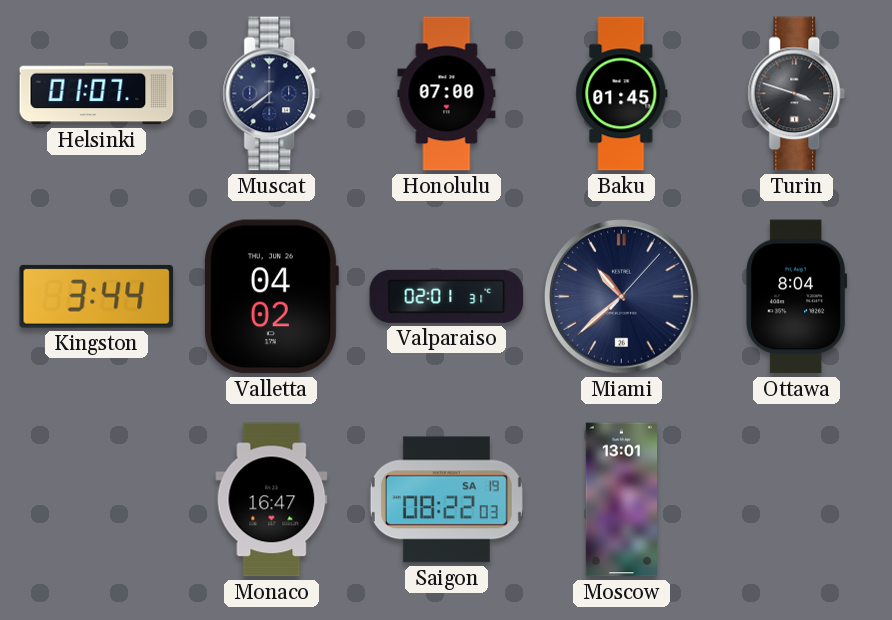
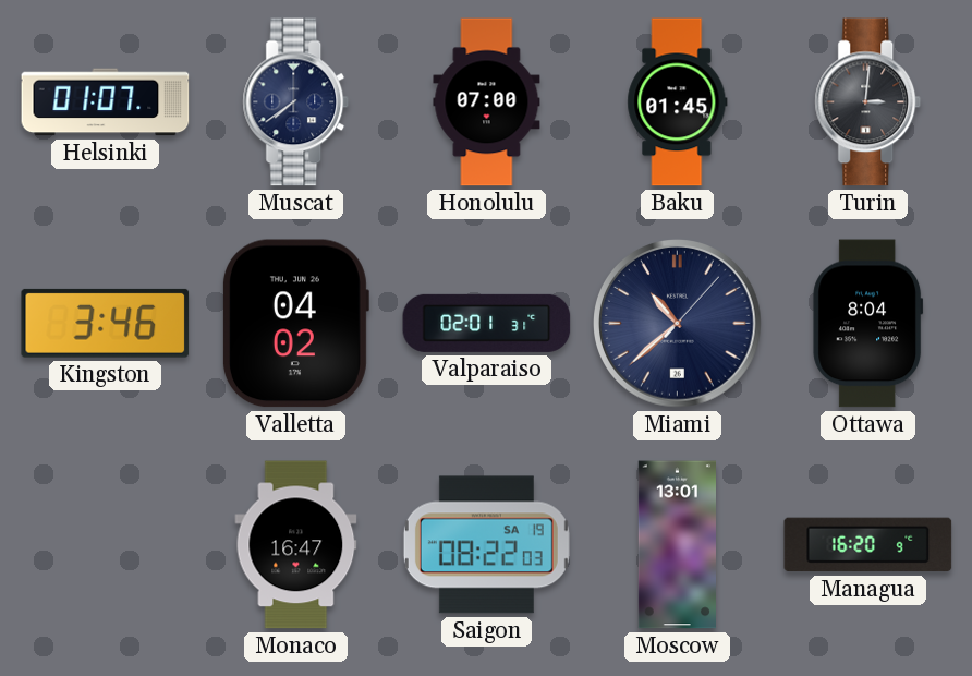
Turin: 3:48 -> 3:01
Kingston: 3:44 -> 3:46
Managua: none -> 16:20
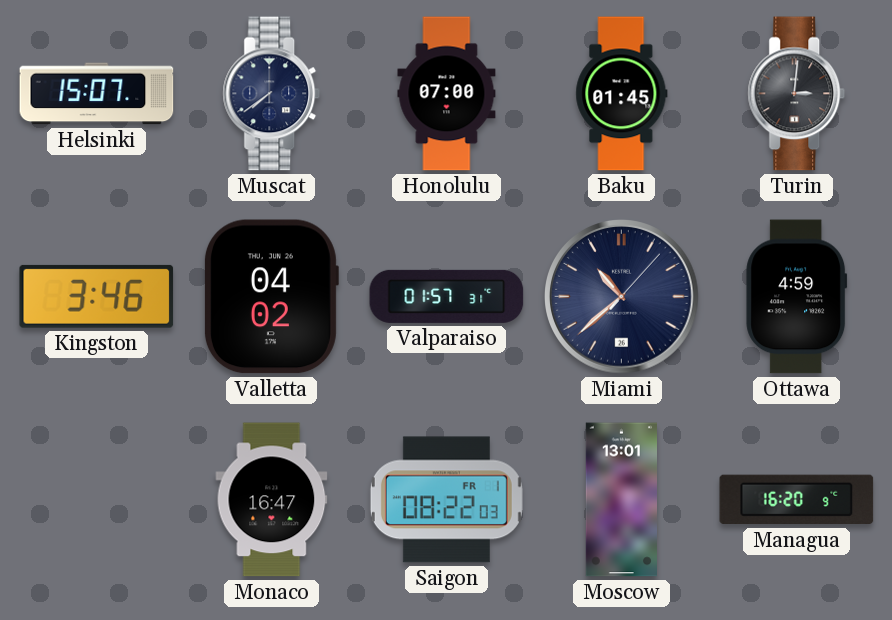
Helsinki: 01:07 -> 15:07
Valparaiso: 02:01 -> 01:57
Ottawa: 8:04 -> 4:59
Saigon date: SA 19 -> FR 1
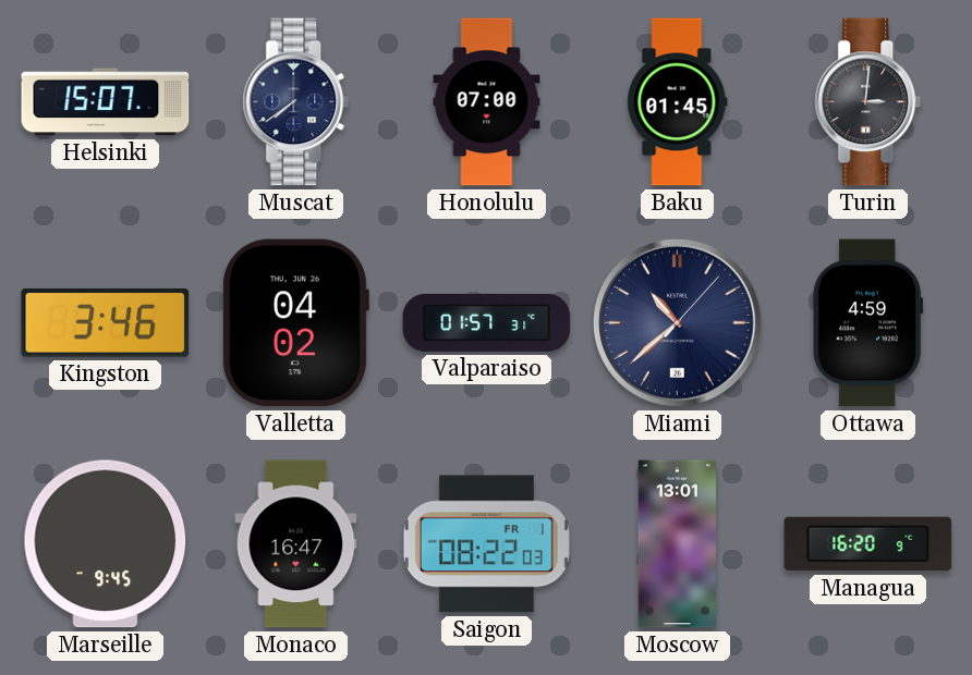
Marseille: none -> 9:45
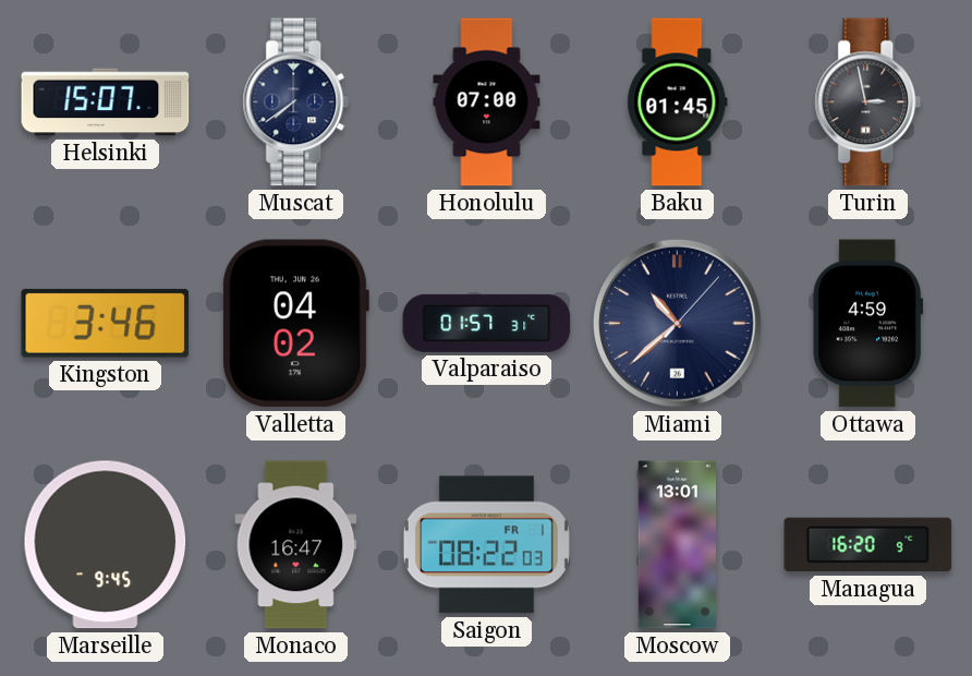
Turin: 3:01 -> 2:58
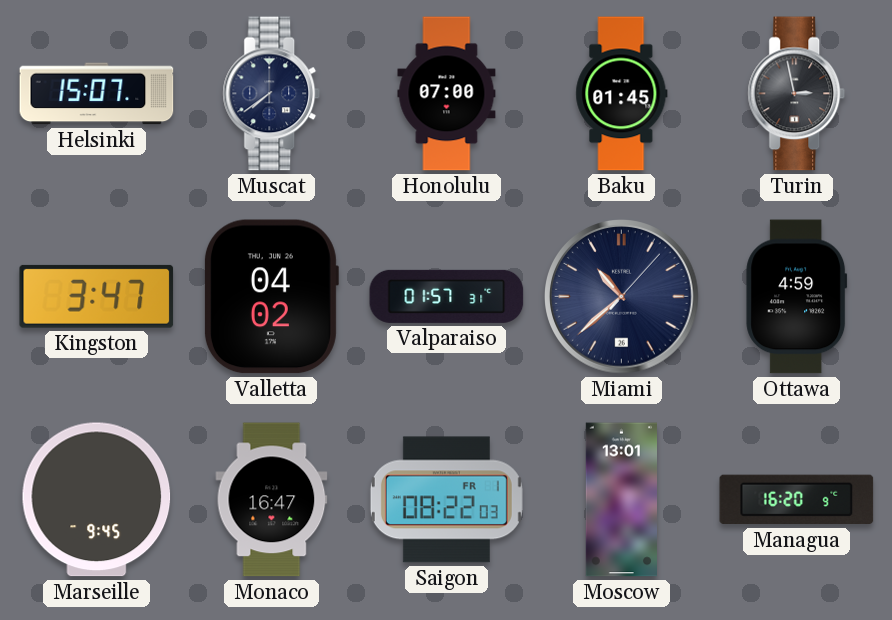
Kingston: 3:46 -> 3:47
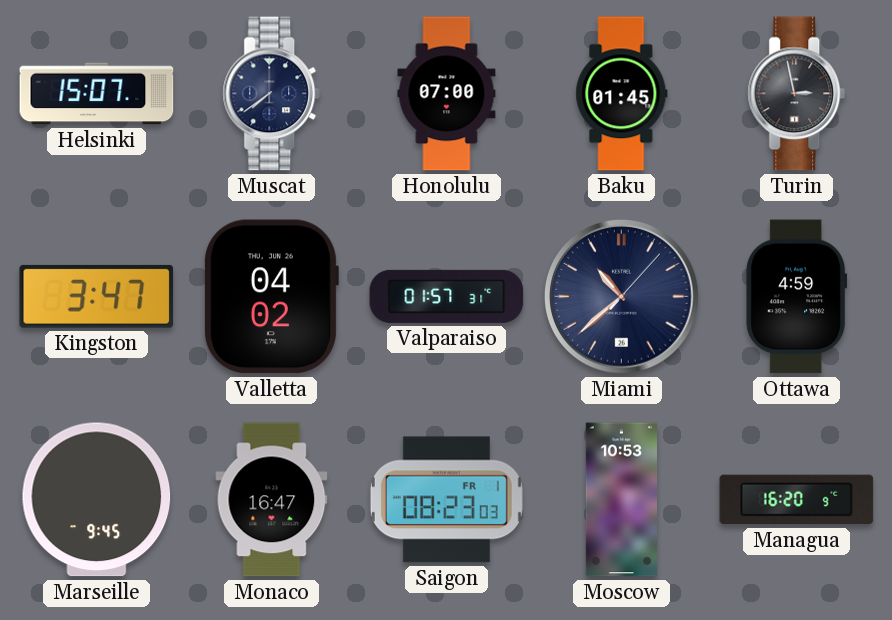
Saigon: 08:22 -> 08:23
Moscow: 13:01 -> 10:53
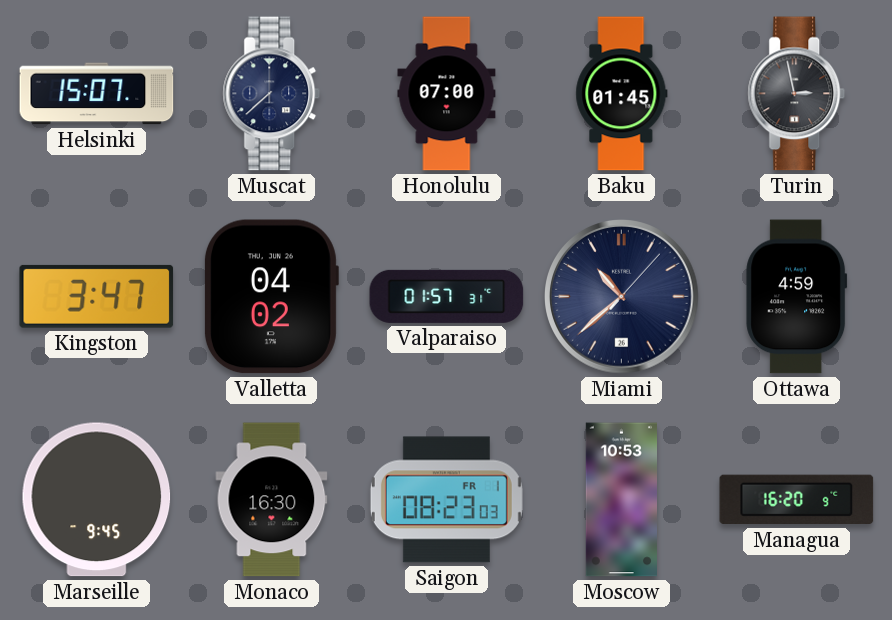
Muscat: 7:39 -> 7:38
Monaco: 16:47 -> 16:30
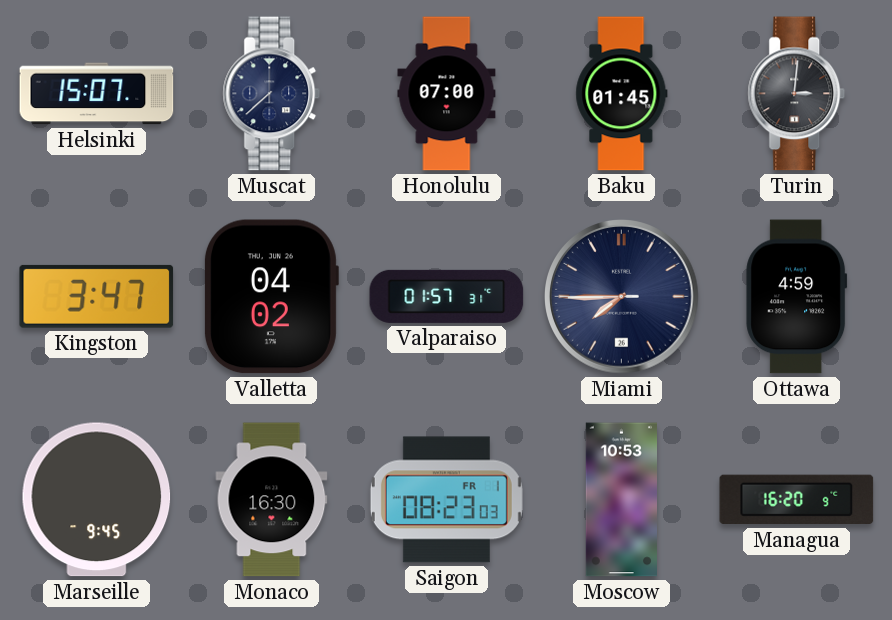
Turin: 2:58 -> 3:01
Miami: 10:38 -> 7:44
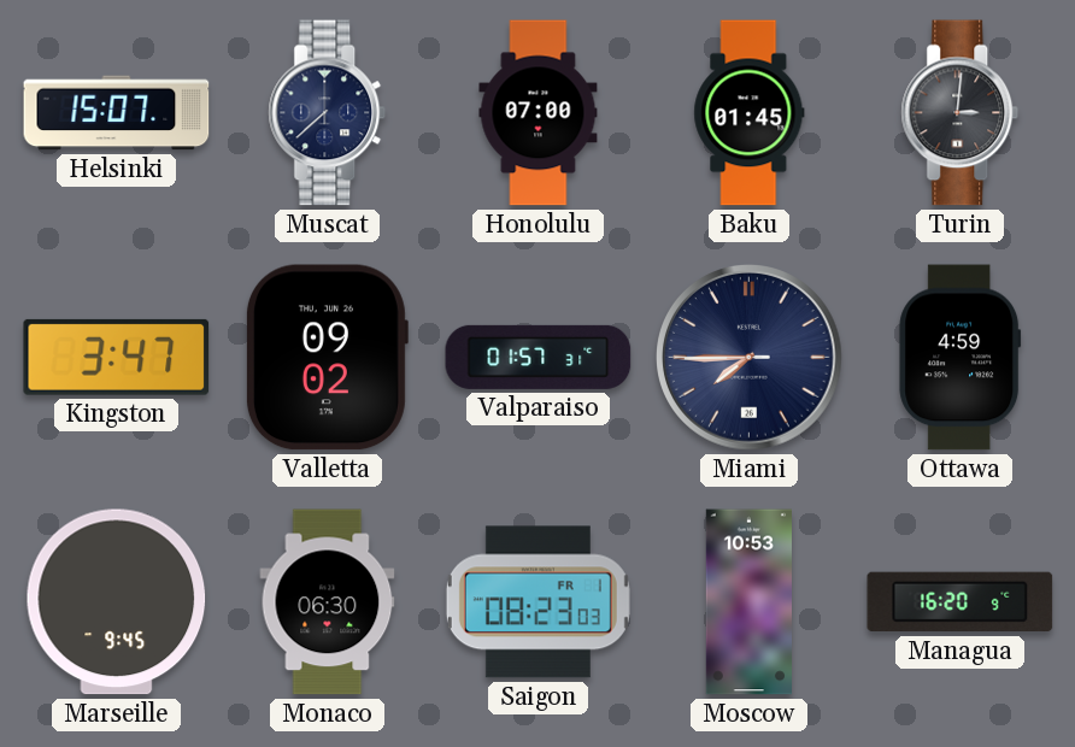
Valletta: 04:02 -> 09:02
Monaco: 16:30 -> 06:30
